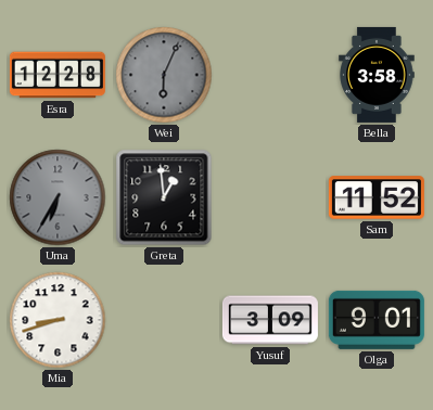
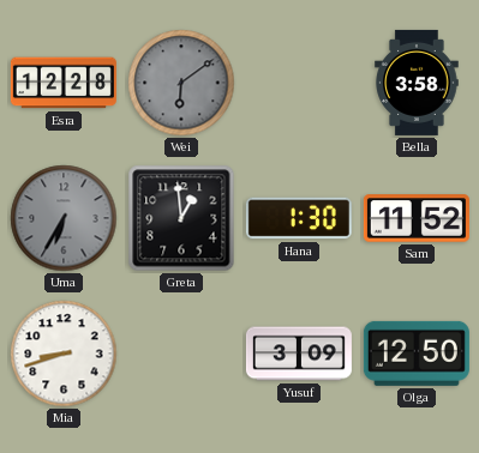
Wei: 6:04 -> 6:09
Hana: none -> 1:30
Olga: 9:01 -> 12:50
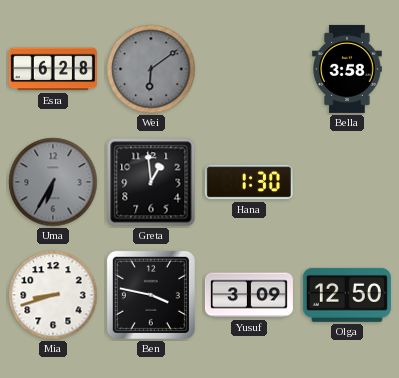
Esra: 12:28 -> 6:28
Sam: 11:52 -> none
Ben: none -> 3:47
